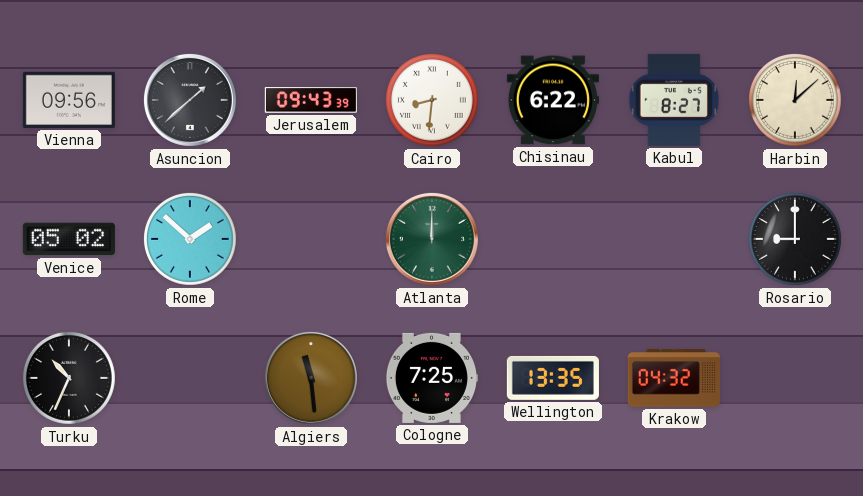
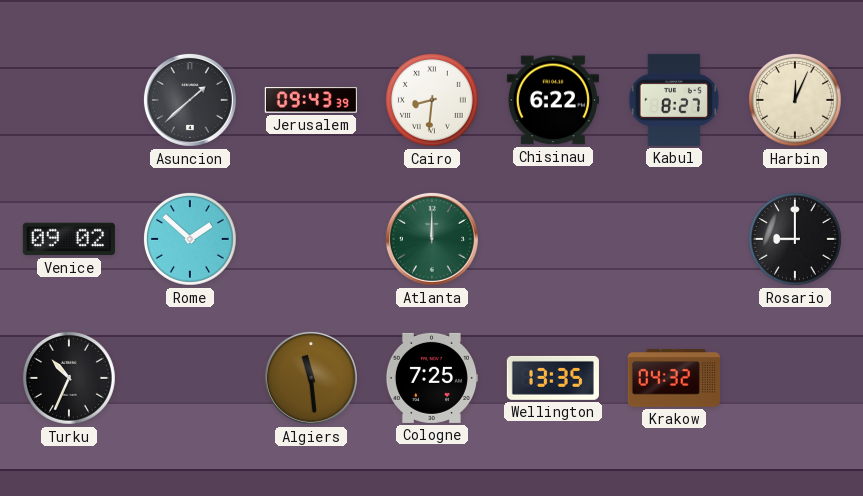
Vienna: 09:56 -> none
Harbin: 12:08 -> 12:04
Venice: 05:02 -> 09:02
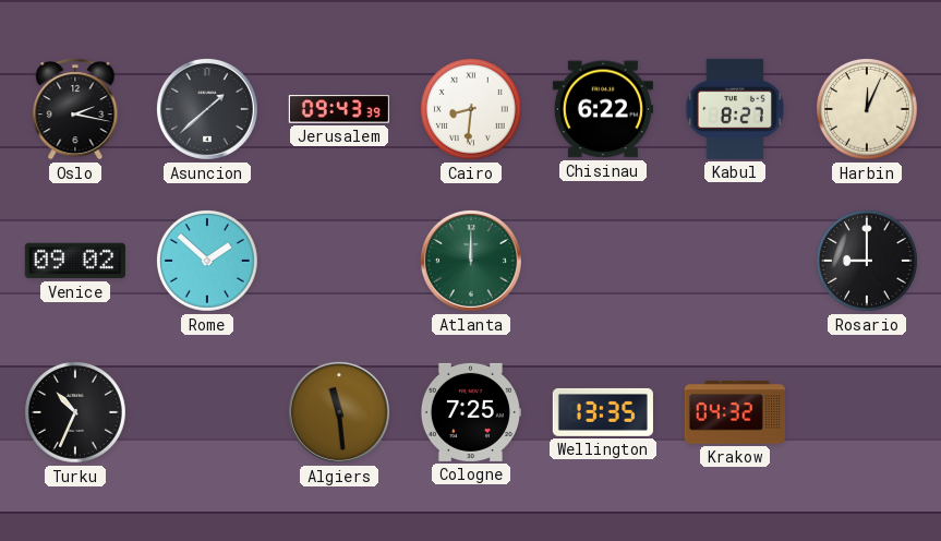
Oslo: none -> 2:17
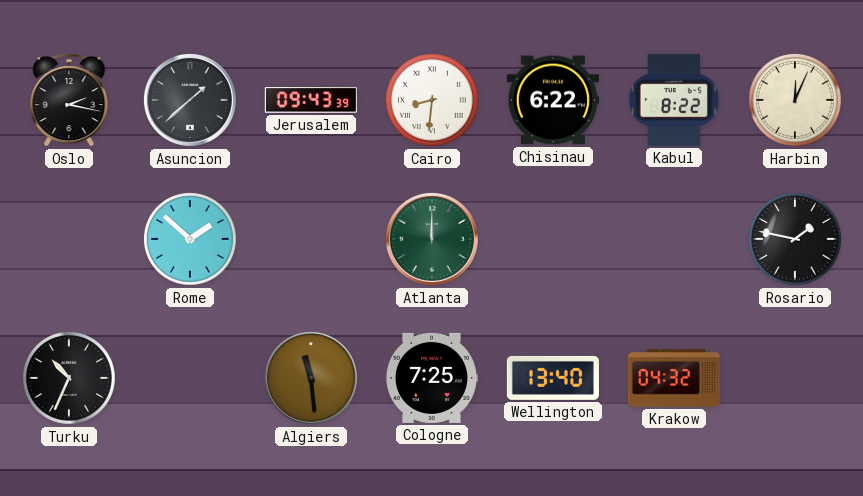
Kabul: 8:27 -> 8:22
Venice: 09:02 -> none
Rosario: 9:00 -> 1:47
Wellington: 13:35 -> 13:40
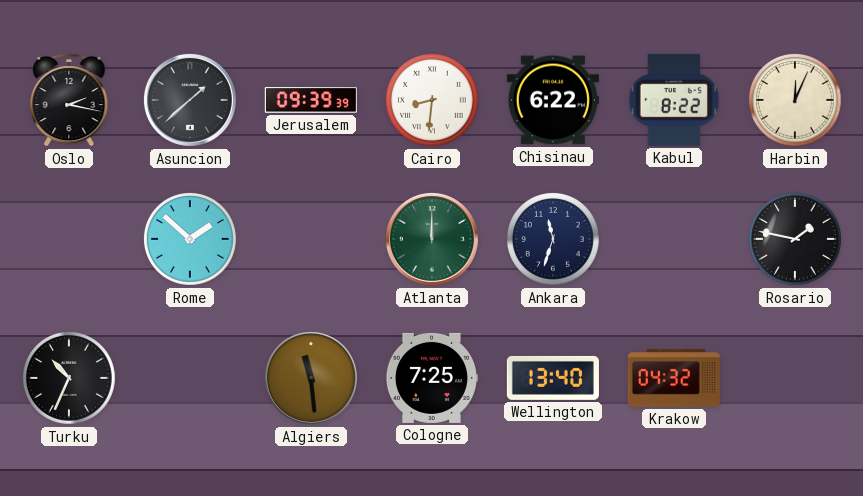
Jerusalem: 09:43 -> 09:39
Ankara: none -> 11:33
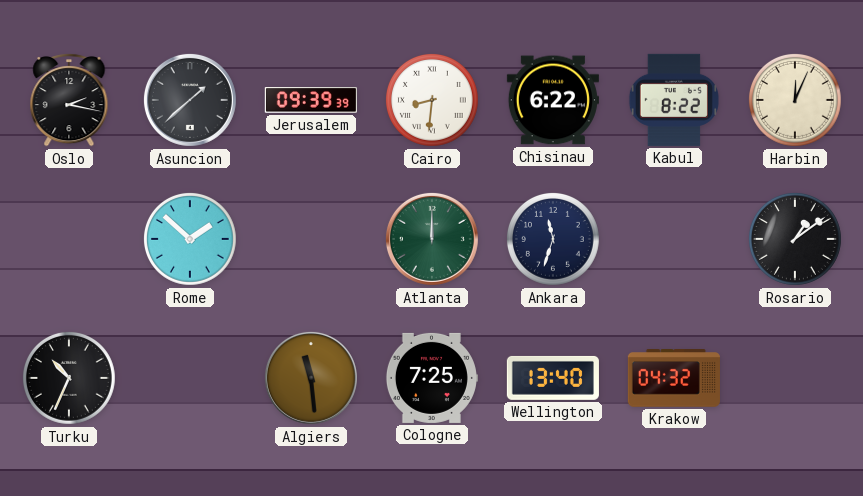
Rosario: 1:47 -> 1:09
